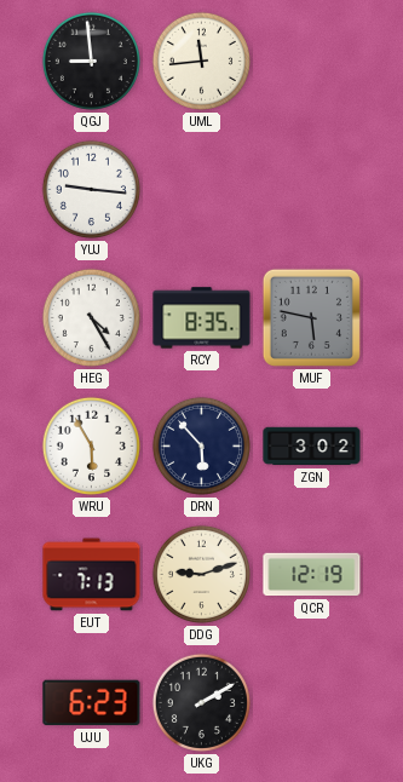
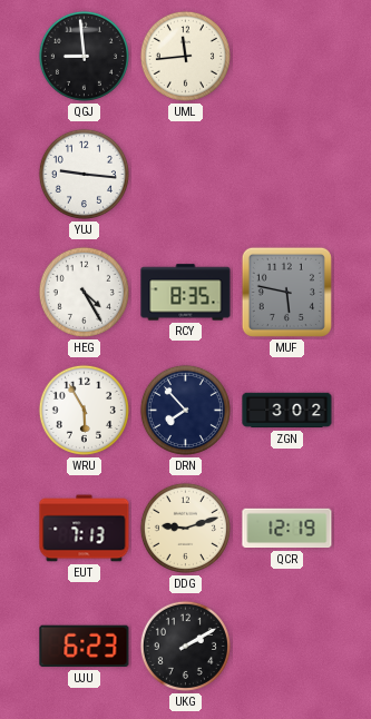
DRN: 5:53 -> 7:53
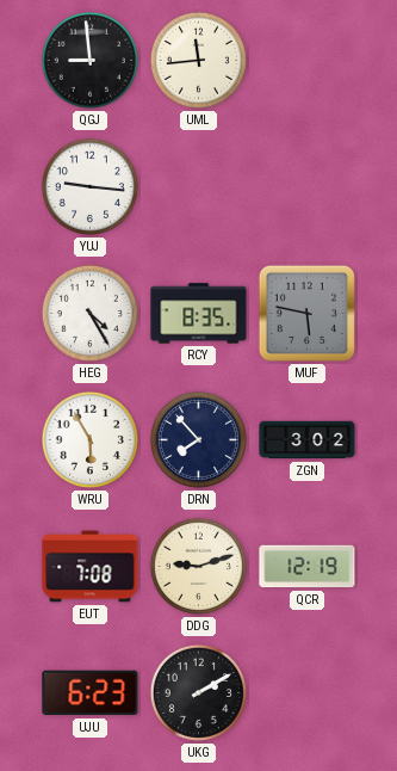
EUT: 7:13 -> 7:08
